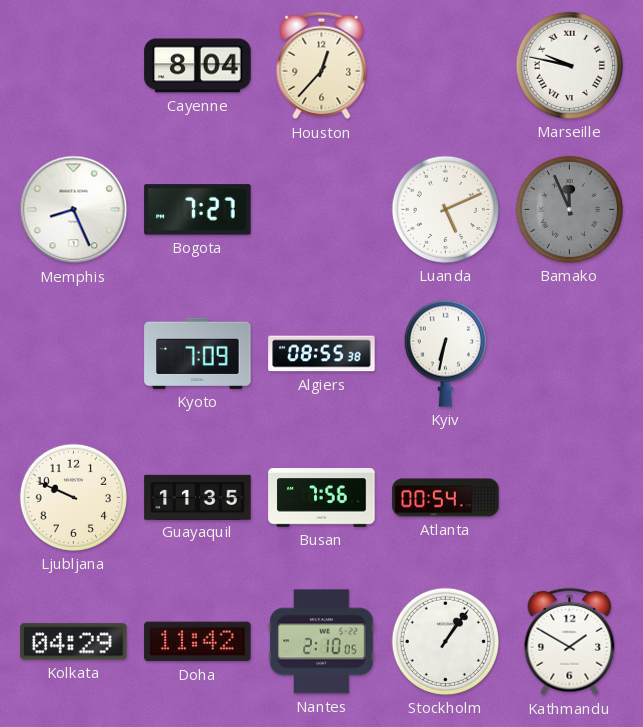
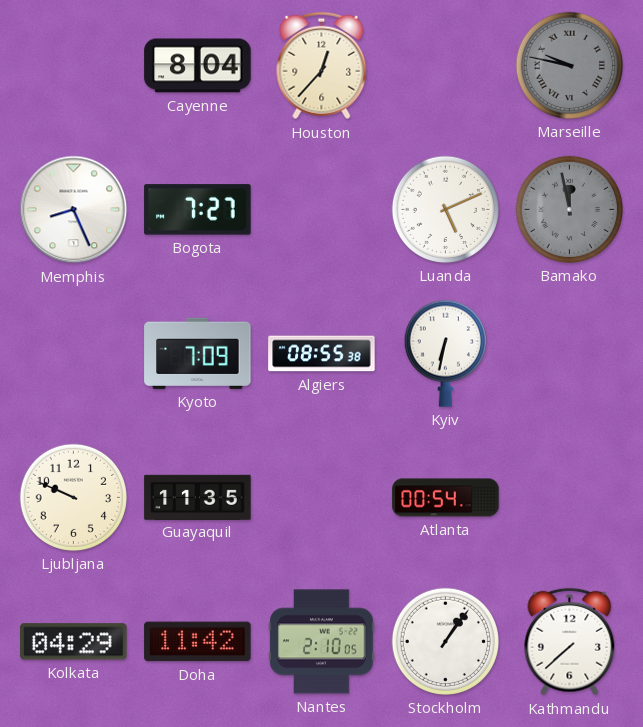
Marseille dial: white -> grey
Bamako: 11:56 -> 11:58
Busan: 7:56 -> none
Kathmandu: 1:50 -> 7:38
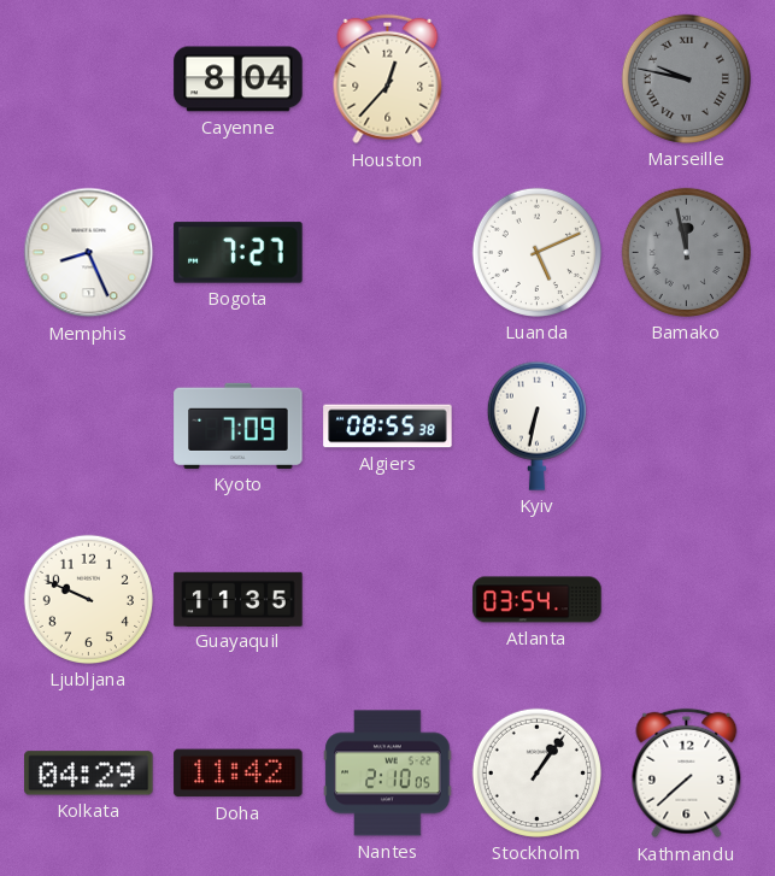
Atlanta: 00:54 -> 03:54
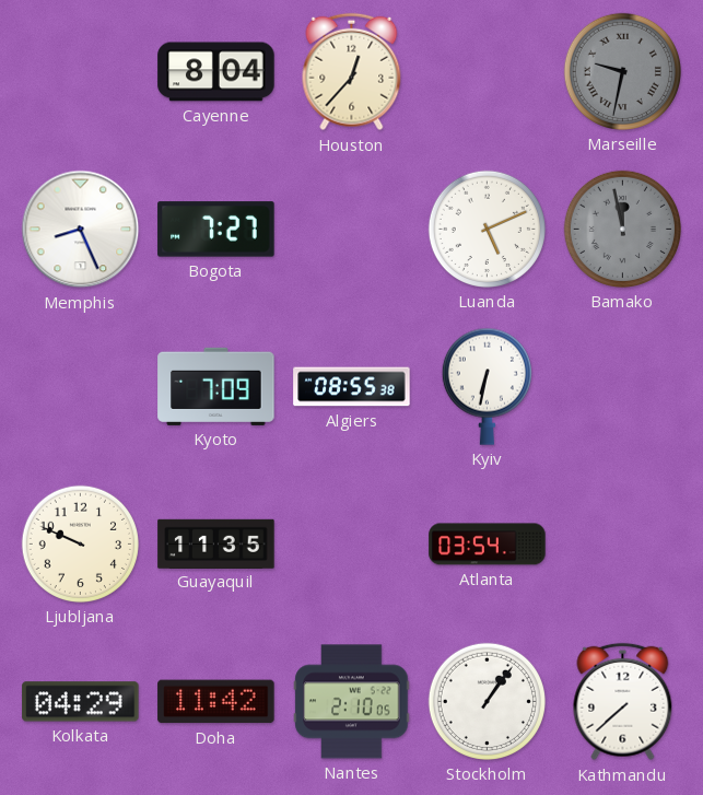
Marseille: 9:47 -> 9:32
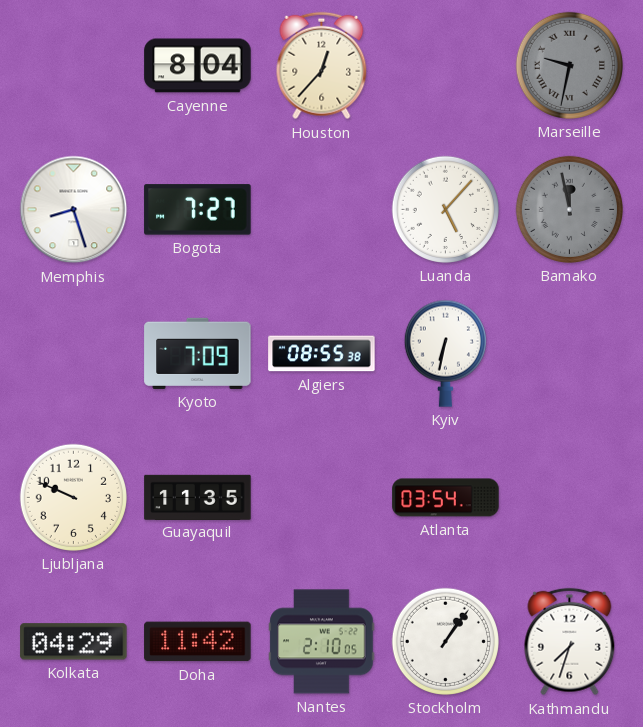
Memphis: 8:26 -> 8:27
Luanda: 5:11 -> 5:07
Kathmandu: 7:38 -> 7:33
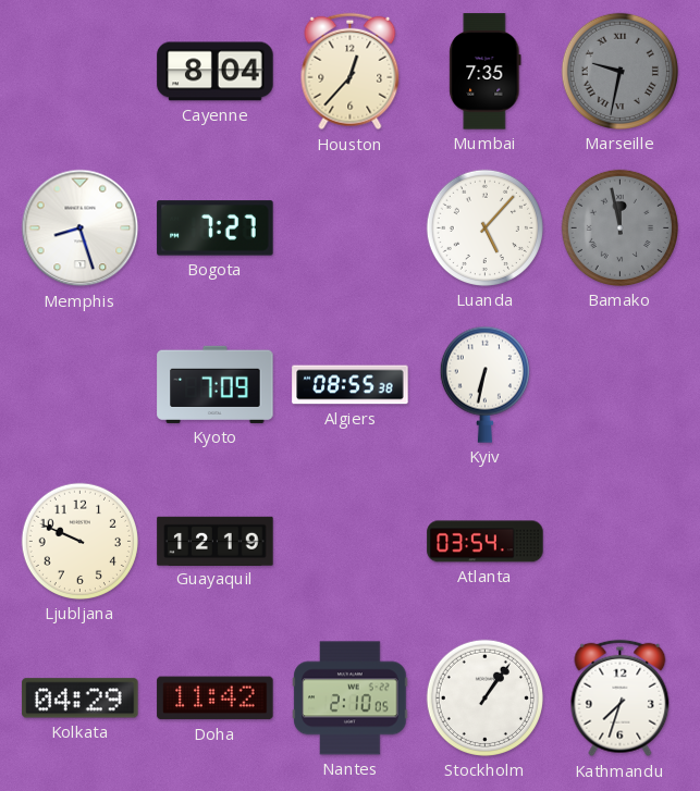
Mumbai: none -> 7:35
Guayaquil: 11:35 -> 12:19
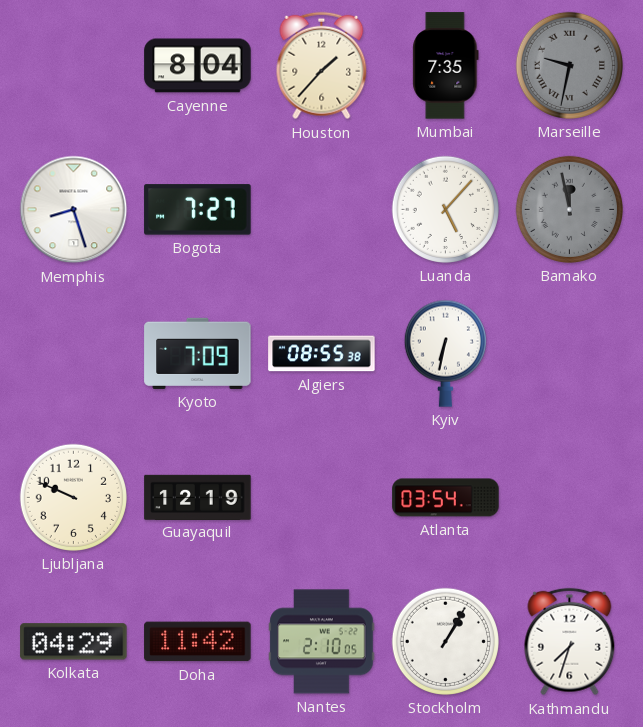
Houston: 12:37 -> 1:37
Stockholm: 1:06 -> 1:05
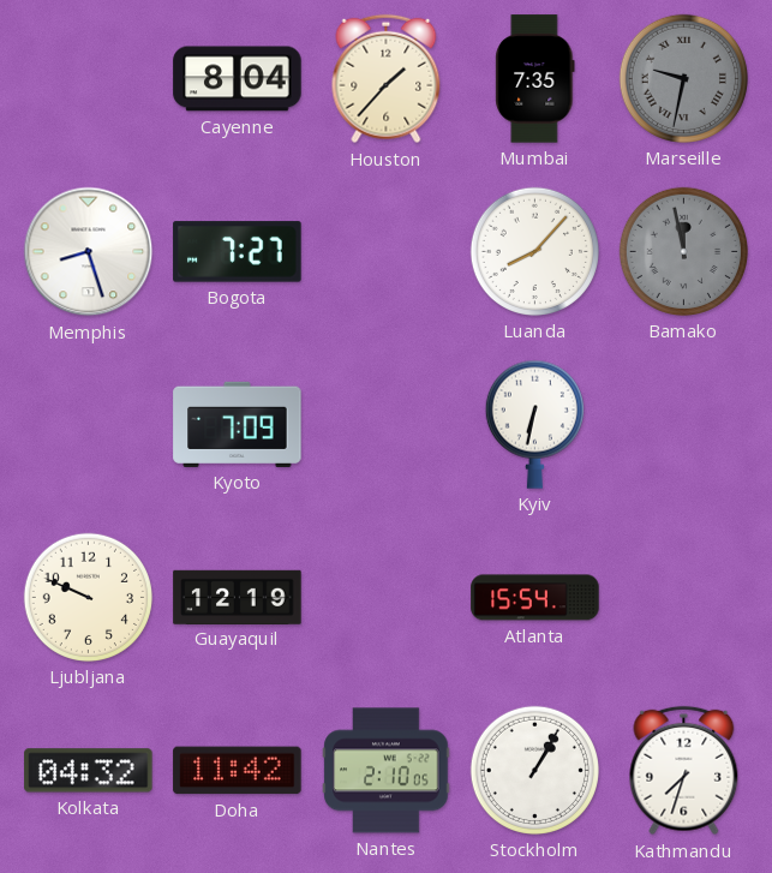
Luanda: 5:07 -> 8:07
Algiers: 08:55 -> none
Atlanta: 03:54 -> 15:54
Kolkata: 04:29 -> 04:32
